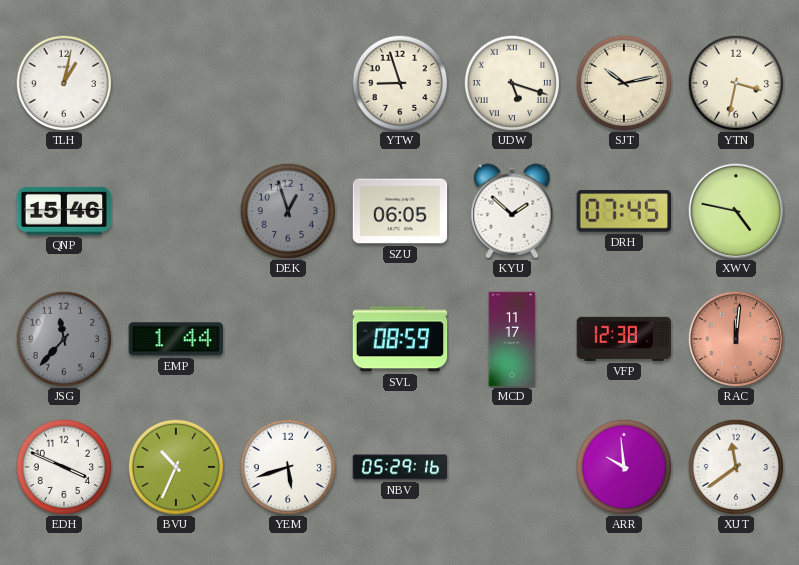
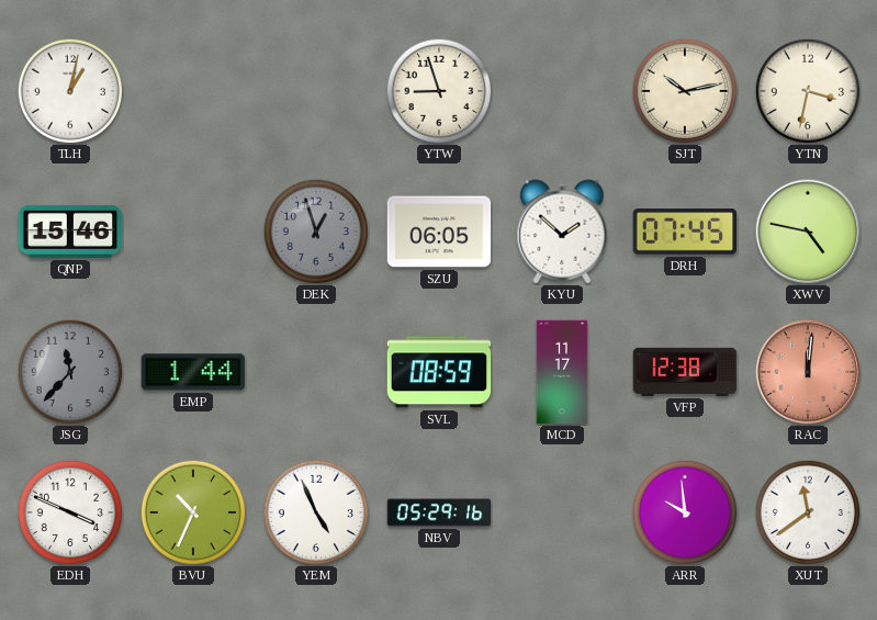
UDW: 5:18 -> none
YEM: 5:42 -> 4:56
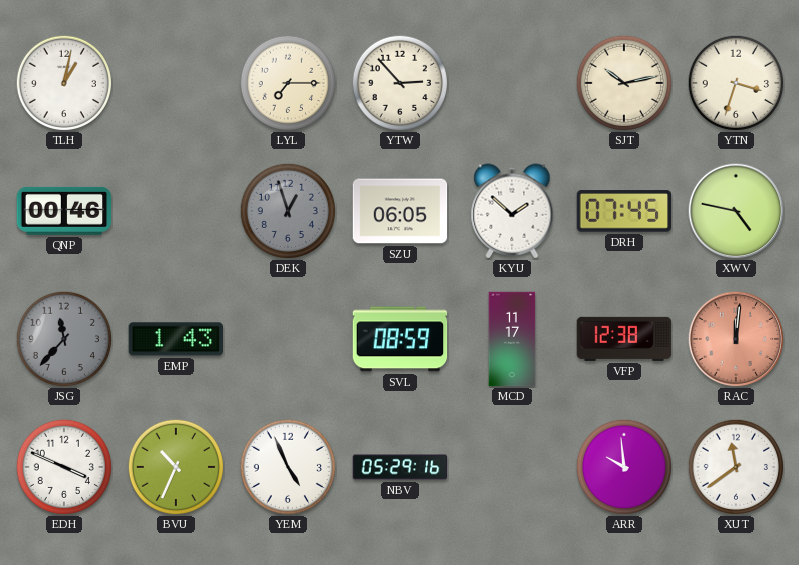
LYL: none -> 7:15
YTW: 8:57 -> 2:53
YTN: 3:32 -> 3:33
QNP: 15:46 -> 00:46
EMP: 1:44 -> 1:43
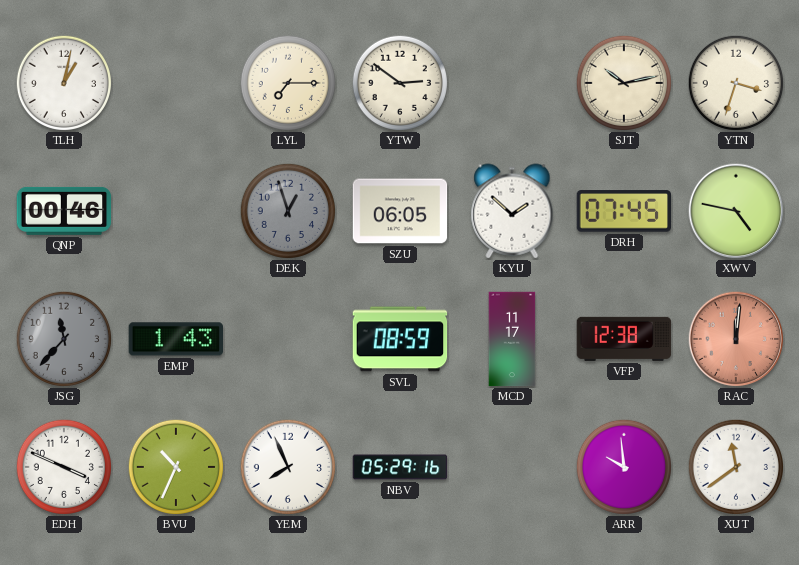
YTW: 2:53 -> 2:51
YEM: 4:56 -> 7:56
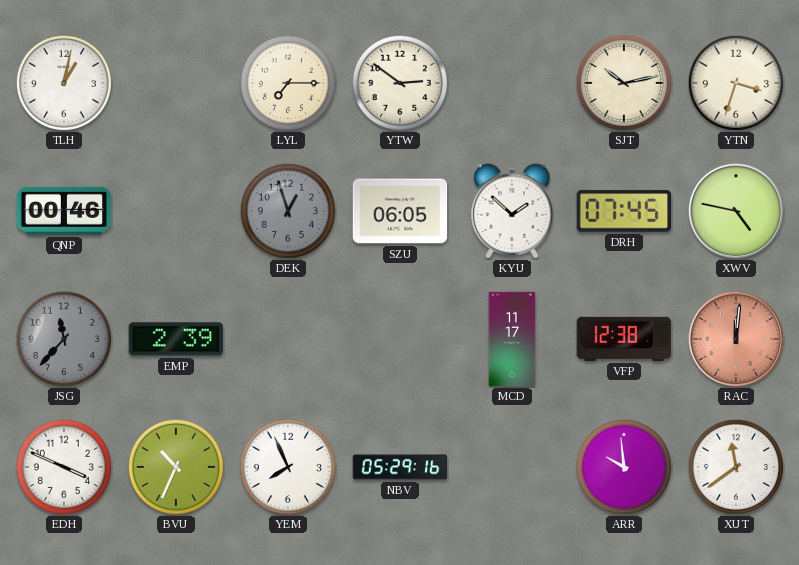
EMP: 1:43 -> 2:39
SVL: 08:59 -> none
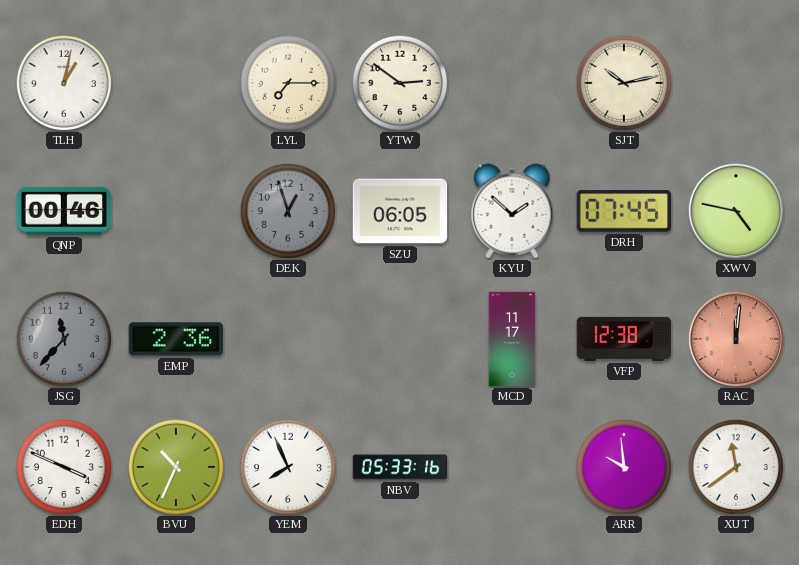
YTN: 3:33 -> none
EMP: 2:39 -> 2:36
NBV: 05:29 -> 05:33
